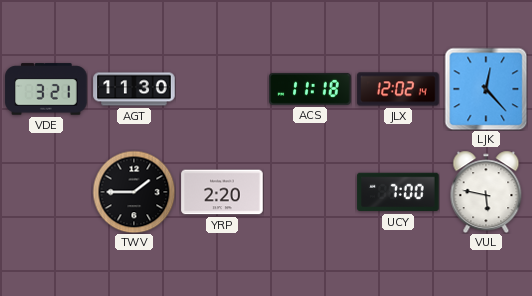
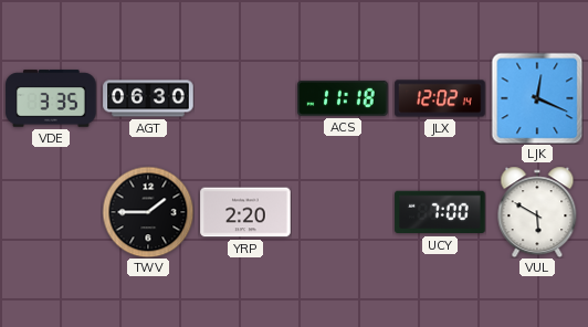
VDE: 3:21 -> 3:35
AGT: 11:30 -> 06:30
LJK: 12:23 -> 12:19
VUL: 5:47 -> 5:50
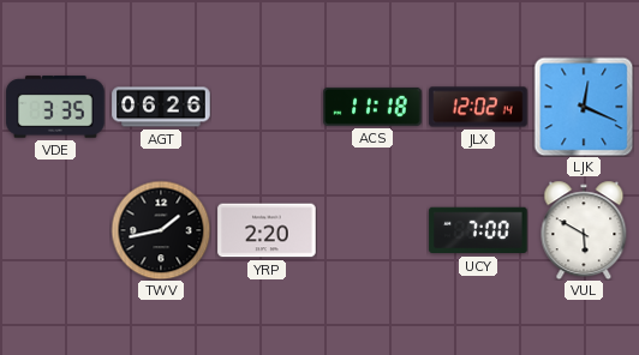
AGT: 06:30 -> 06:26
TWV: 1:45 -> 1:43
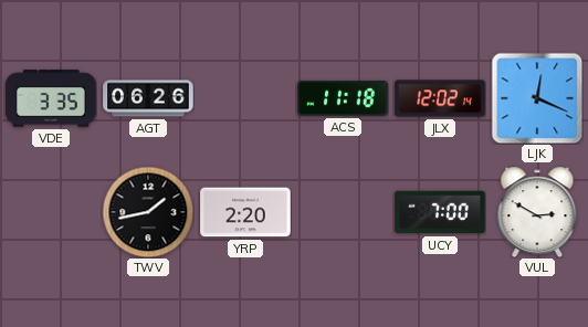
VUL: 5:50 -> 2:50
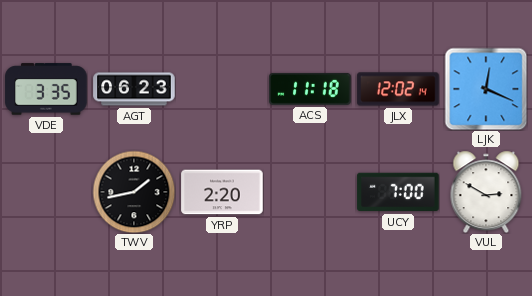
AGT: 06:26 -> 06:23
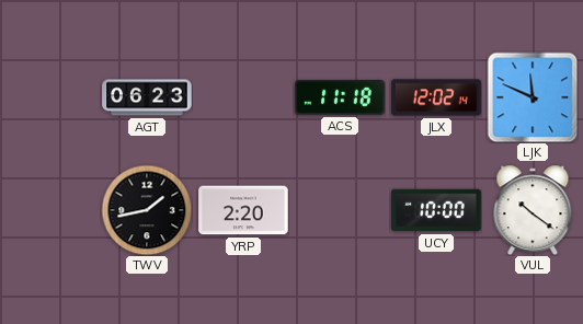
VDE: 3:35 -> none
LJK: 12:19 -> 11:49
UCY: 7:00 -> 10:00
VUL: 2:50 -> 10:21
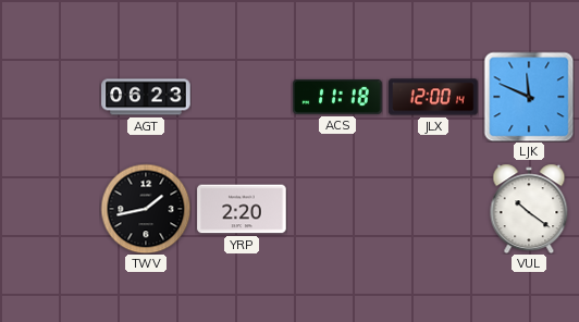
JLX: 12:02 -> 12:00
UCY: 10:00 -> none
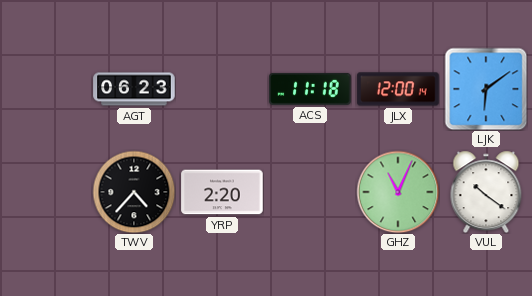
LJK: 11:49 -> 6:09
TWV: 1:43 -> 4:37
GHZ: none -> 11:04
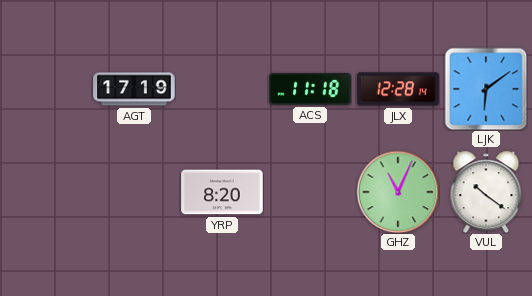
AGT: 06:23 -> 17:19
JLX: 12:00 -> 12:28
TWV: 4:37 -> none
YRP: 2:20 -> 8:20
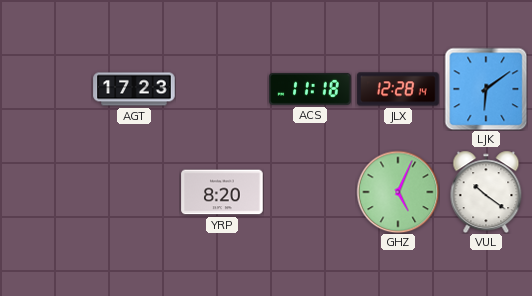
AGT: 17:19 -> 17:23
GHZ: 11:04 -> 5:04
